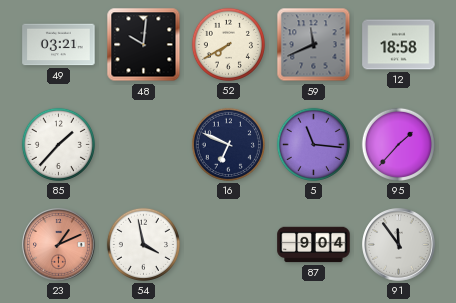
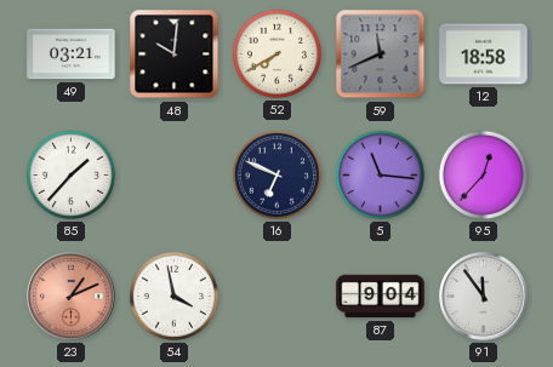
95: 1:37 -> 12:37
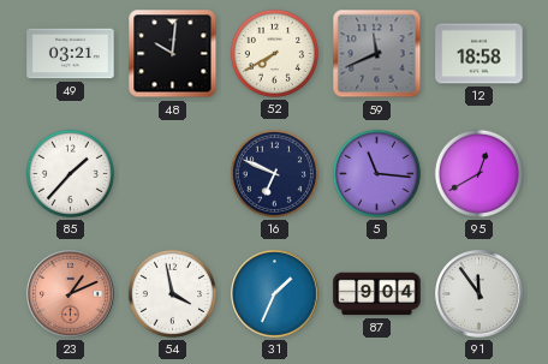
95: 12:37 -> 12:40
31: none -> 1:34
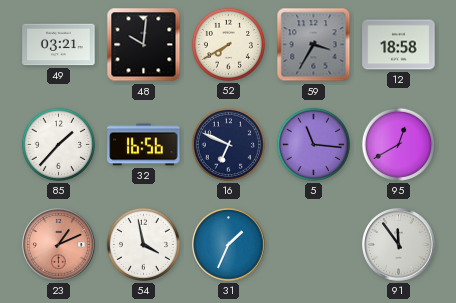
59: 11:41 -> 3:35
32: none -> 16:56
87: 9:04 -> none
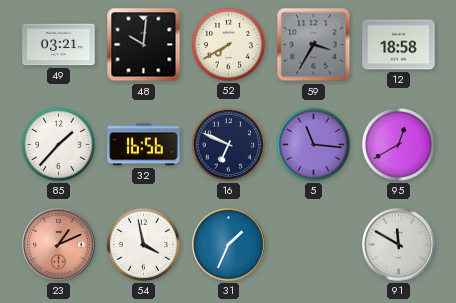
91: 11:54 -> 11:50
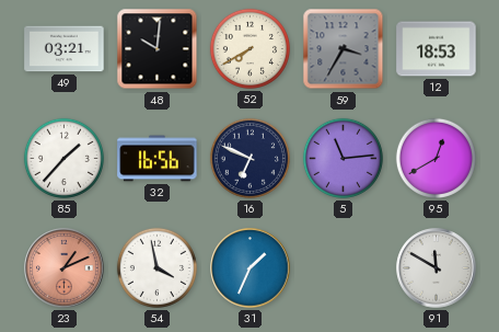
12: 18:58 -> 18:53
5: 11:16 -> 11:14
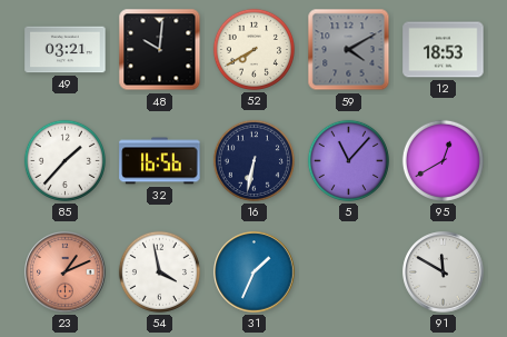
59: 3:35 -> 4:10
16: 6:49 -> 6:32
5: 11:14 -> 11:07
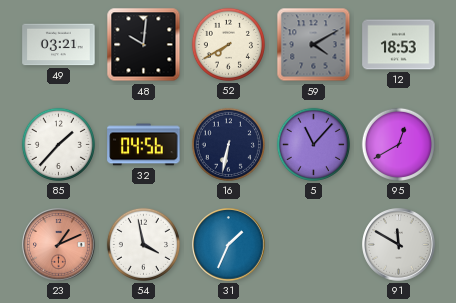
32: 16:56 -> 04:56
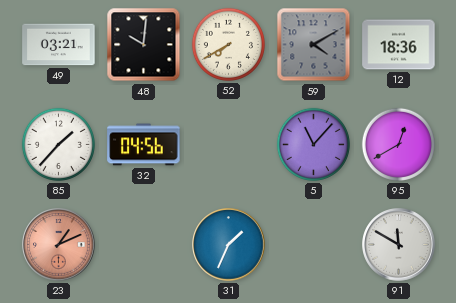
12: 18:53 -> 18:36
16: 6:32 -> none
54: 3:58 -> none
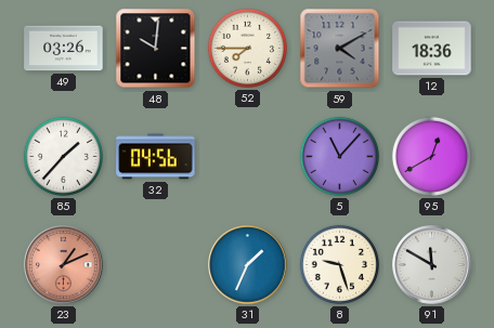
49: 03:21 -> 03:26
52: 7:40 -> 7:45
8: none -> 9:27
